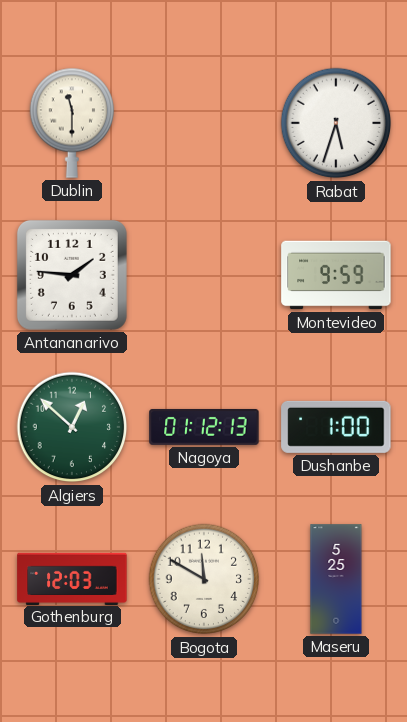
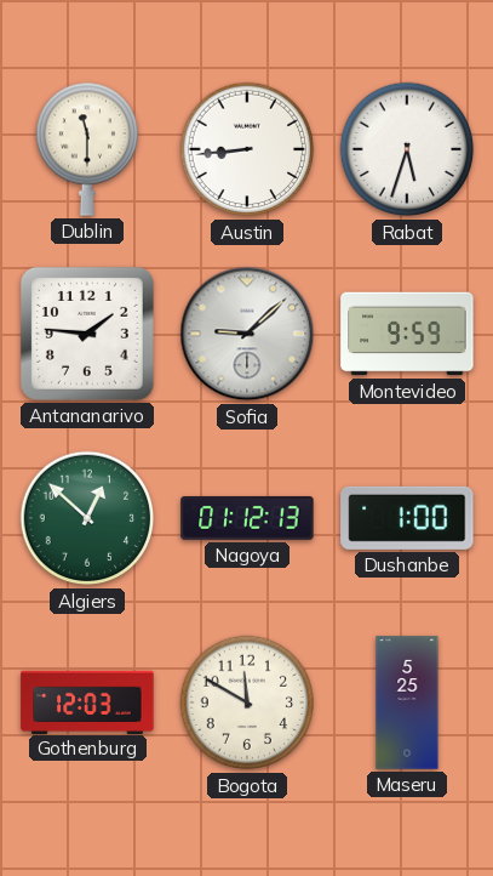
Austin: none -> 8:44
Sofia: none -> 9:08
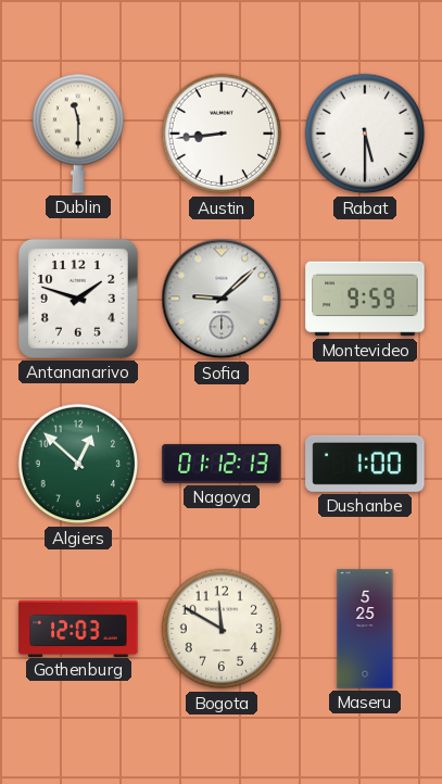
Rabat: 5:33 -> 5:30
Antananarivo: 1:46 -> 1:48
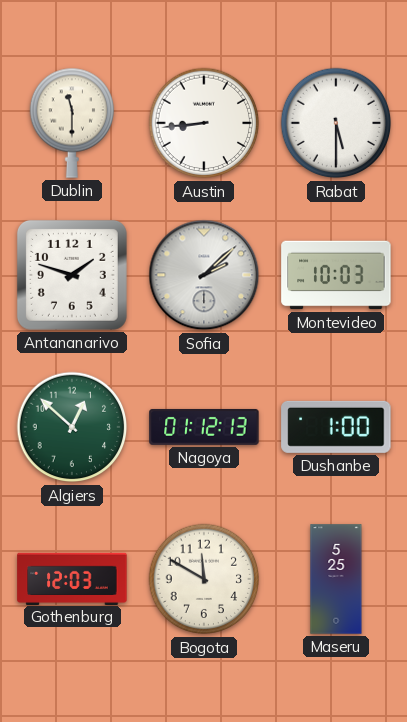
Sofia: 9:08 -> 2:08
Montevideo: 9:59 -> 10:03
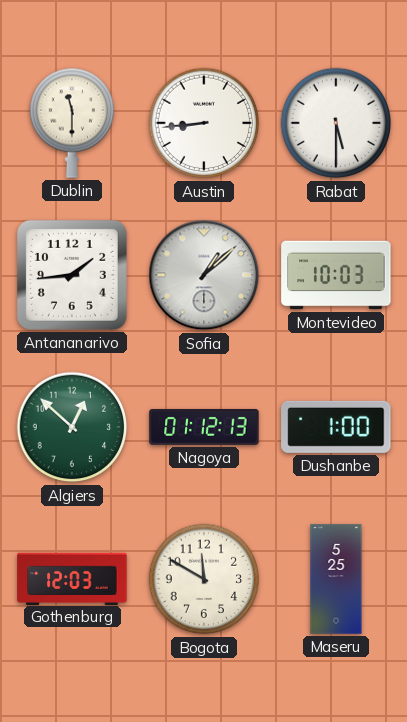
Antananarivo: 1:48 -> 1:44
Sofia: 2:08 -> 1:08
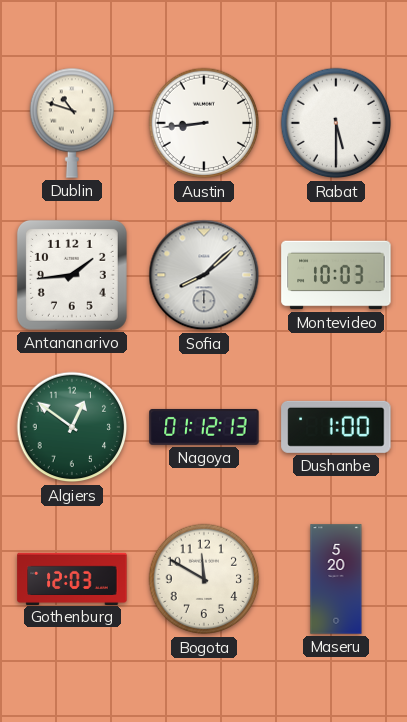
Dublin: 11:30 -> 10:48
Sofia: 1:08 -> 8:08
Algiers: 12:52 -> 12:51
Maseru: 5:25 -> 5:20
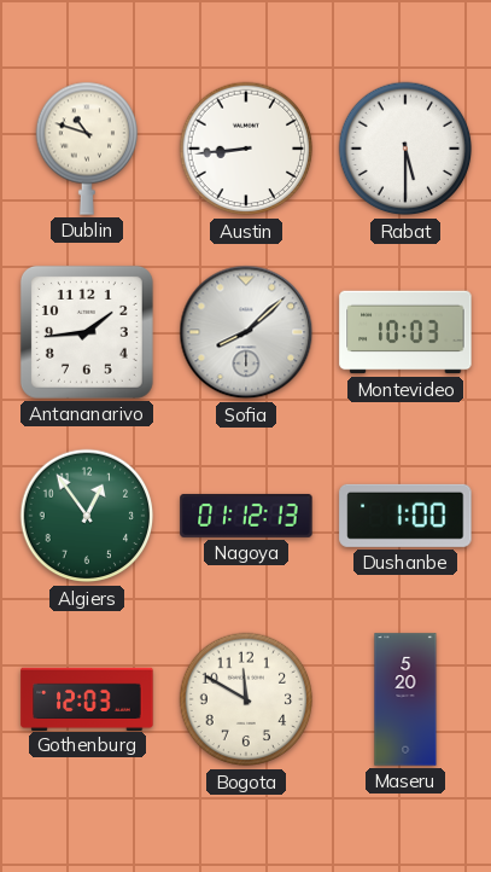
Algiers: 12:51 -> 12:54
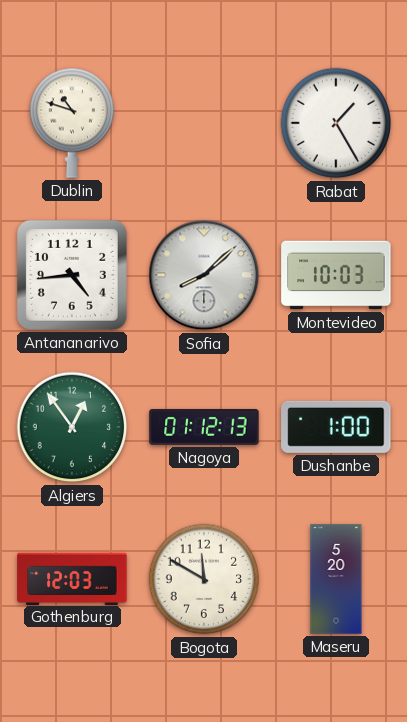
Austin: 8:44 -> none
Rabat: 5:30 -> 1:25
Antananarivo: 1:44 -> 4:44
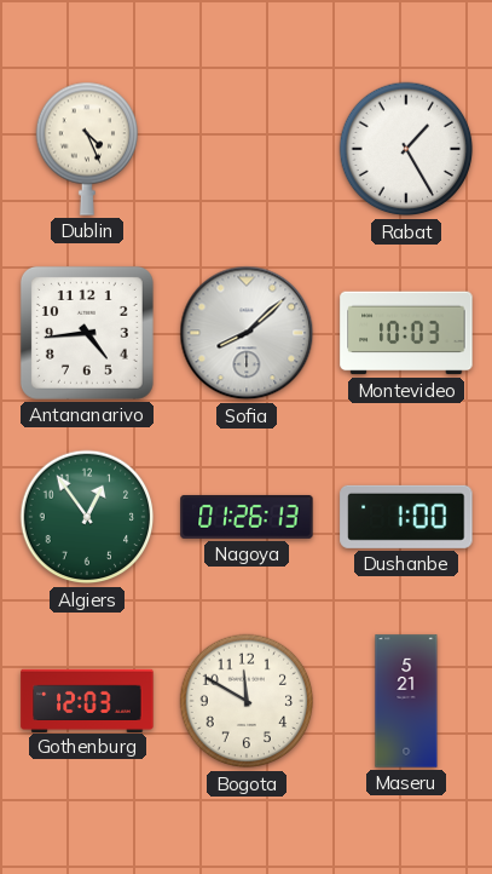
Dublin: 10:48 -> 4:26
Nagoya: 01:12 -> 01:26
Maseru: 5:20 -> 5:21
